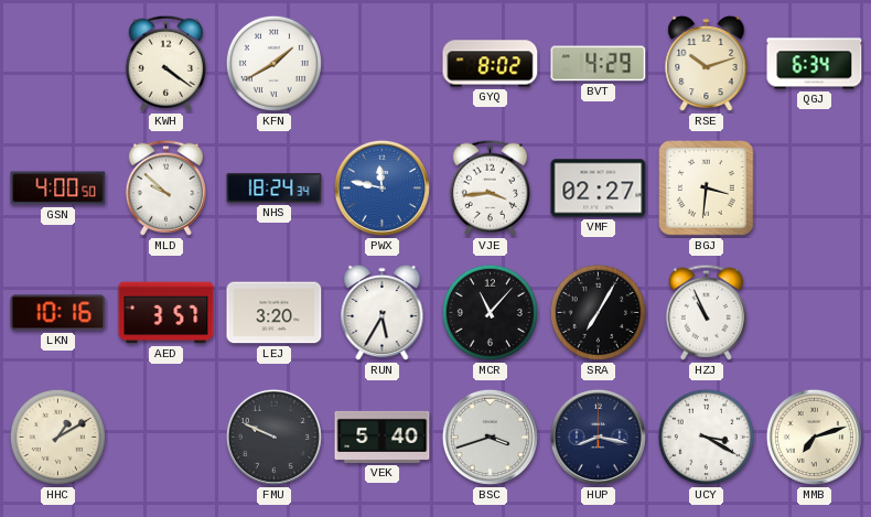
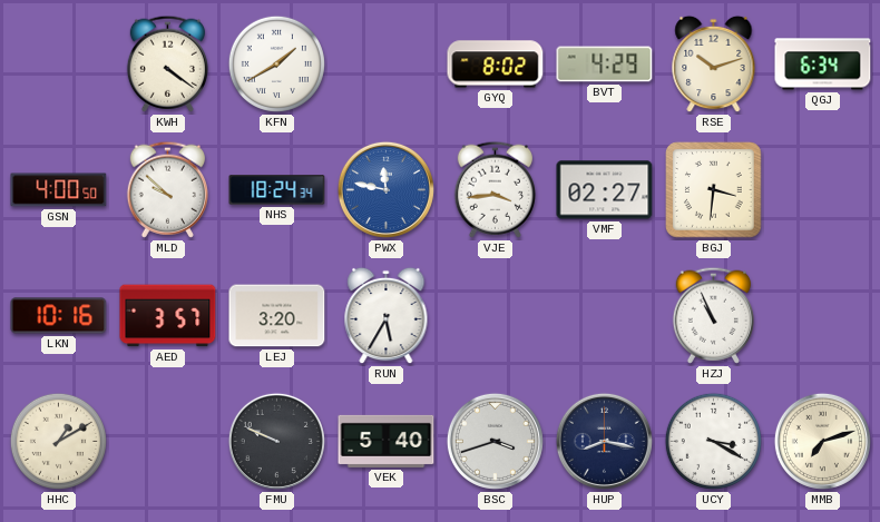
MCR: 11:07 -> none
SRA: 7:05 -> none
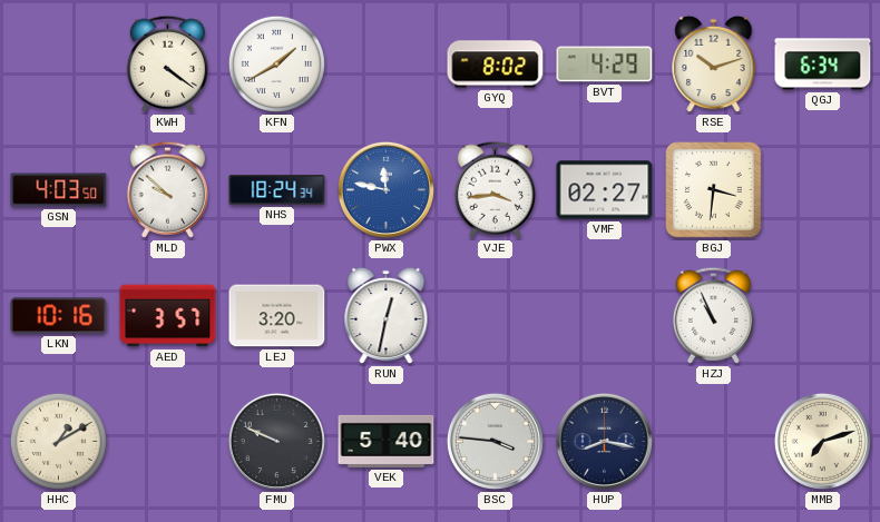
GSN: 4:00 -> 4:03
RUN: 5:35 -> 12:32
BSC: 3:42 -> 3:46
UCY: 3:20 -> none
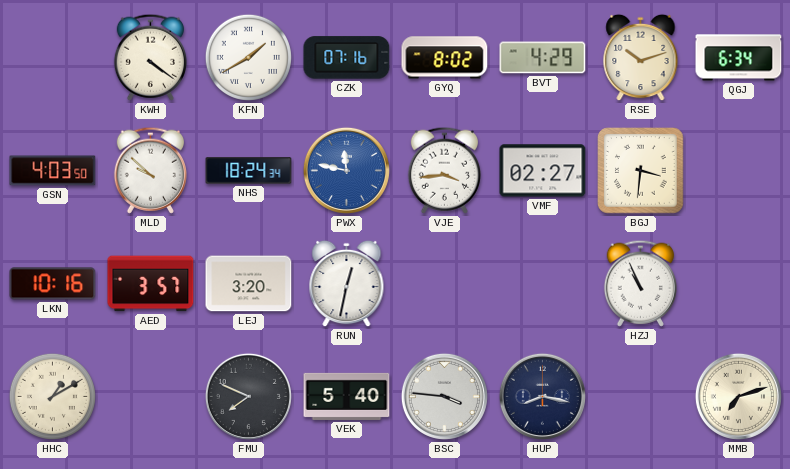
CZK: none -> 07:16
FMU: 9:49 -> 7:49
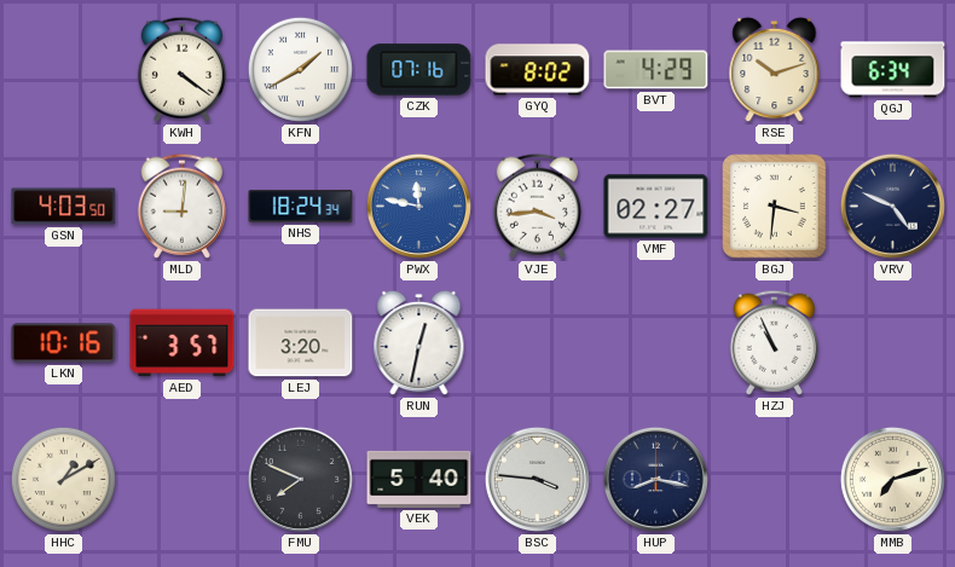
MLD: 9:52 -> 9:01
VRV: none -> 4:49
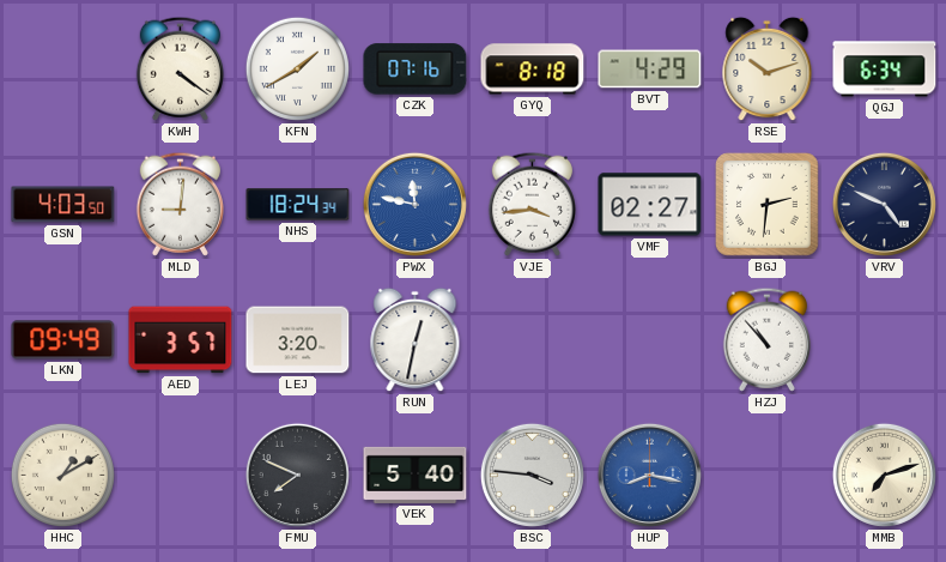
GYQ: 8:02 -> 8:18
BGJ: 3:31 -> 2:31
LKN: 10:16 -> 09:49
HZJ: 10:56 -> 10:53
HUP dial: navy -> blue
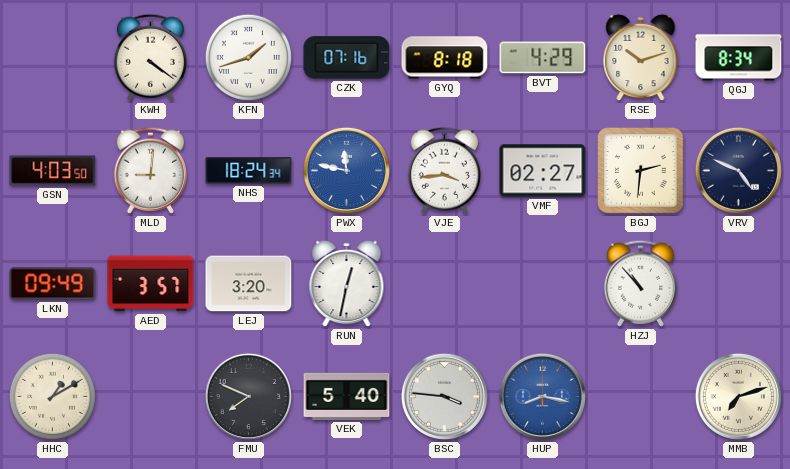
KFN: 1:40 -> 1:42
QGJ: 6:34 -> 8:34
